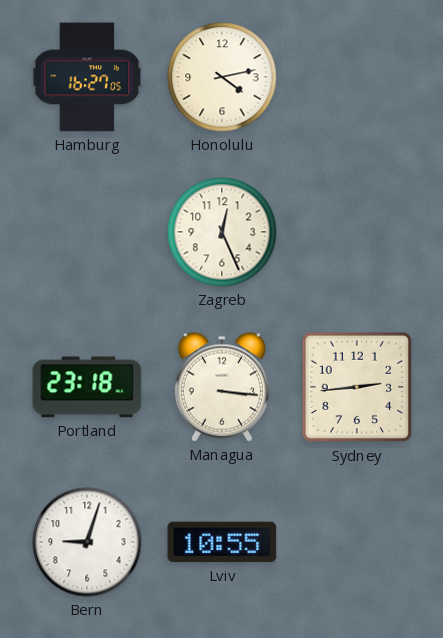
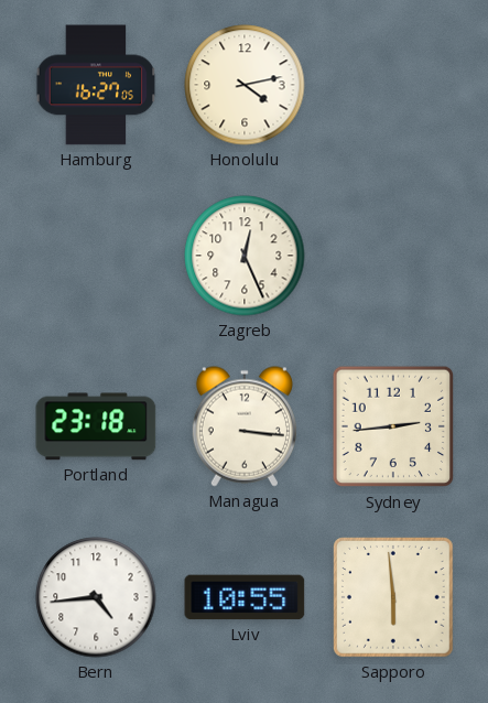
Bern: 9:03 -> 4:44
Sapporo: none -> 5:59
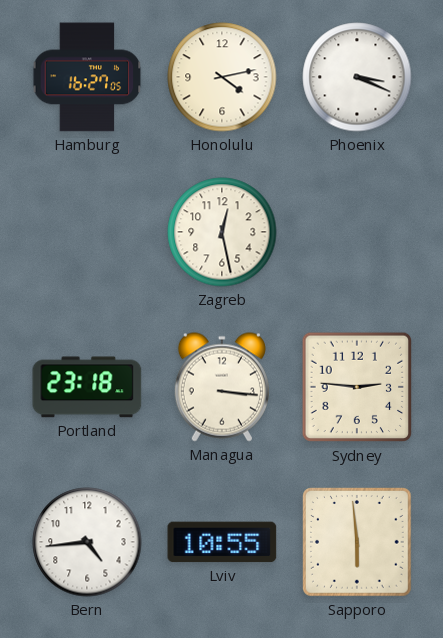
Phoenix: none -> 3:19
Zagreb: 12:26 -> 12:28
Sydney: 2:44 -> 2:46
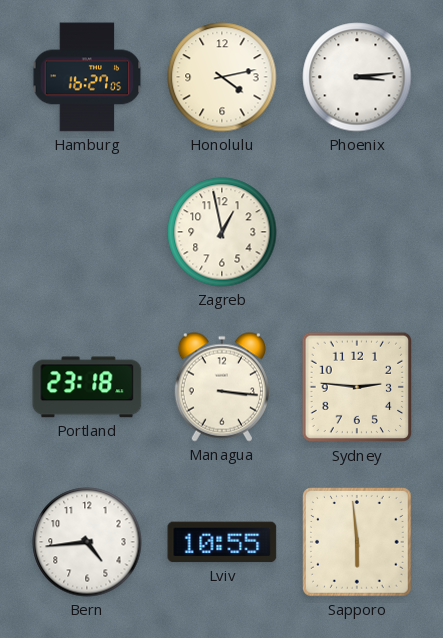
Phoenix: 3:19 -> 3:14
Zagreb: 12:28 -> 12:58
